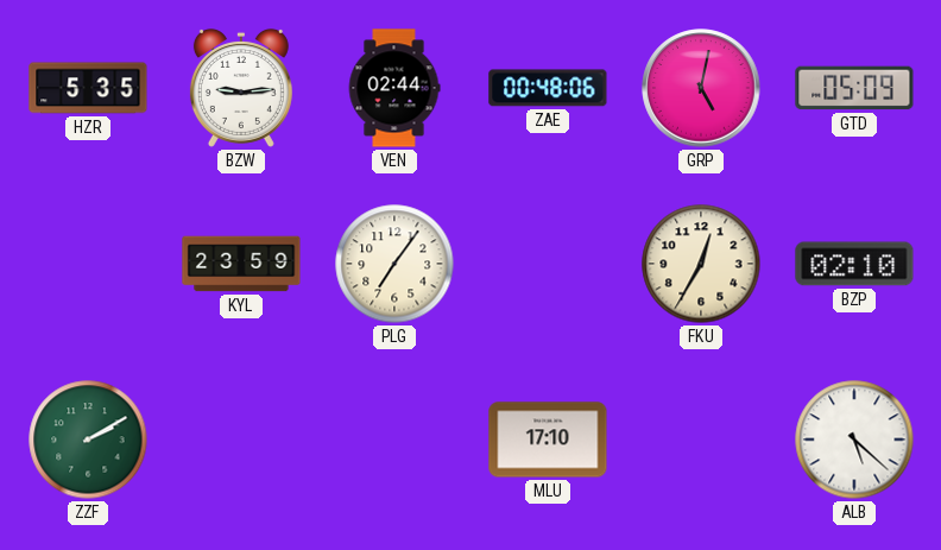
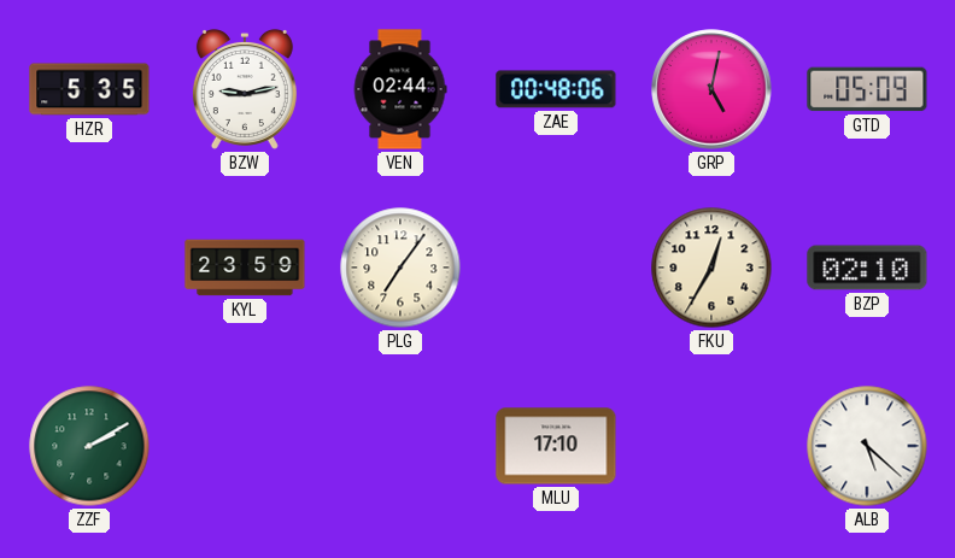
BZW: 9:14 -> 9:13
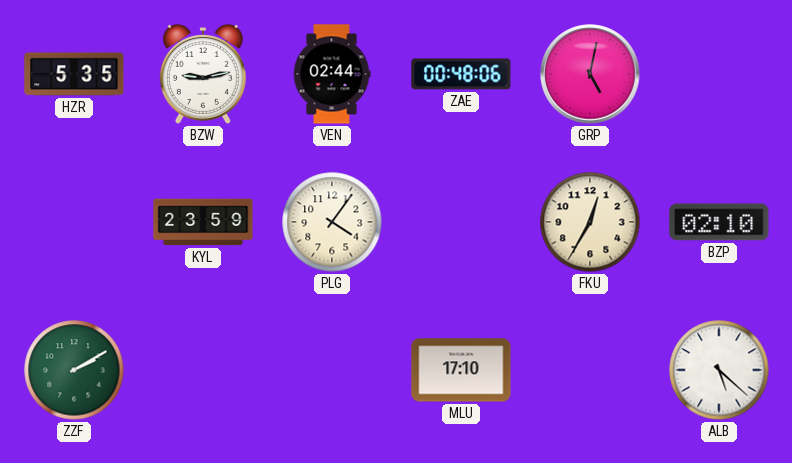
GTD: 05:09 -> none
PLG: 7:06 -> 4:06
